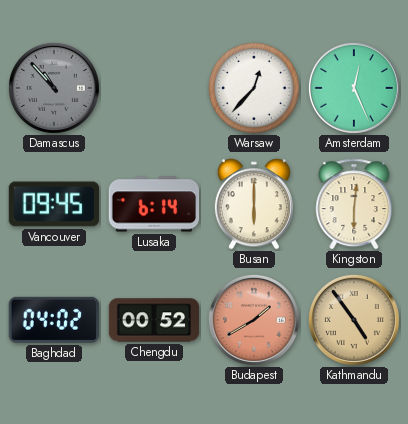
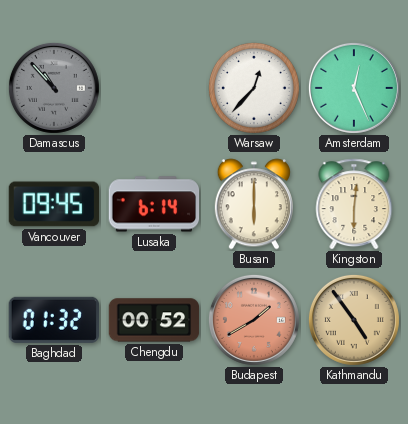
Baghdad: 04:02 -> 01:32
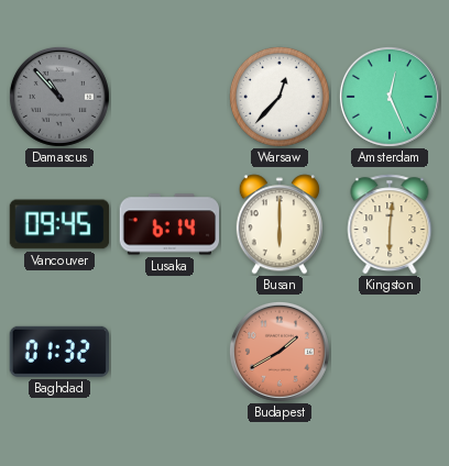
Chengdu: 00:52 -> none
Kathmandu: 4:54 -> none
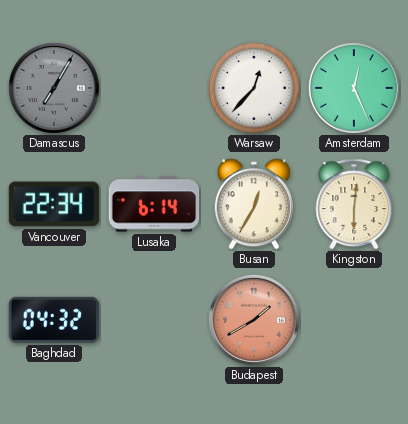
Damascus: 10:53 -> 7:05
Vancouver: 09:45 -> 22:34
Busan: 6:00 -> 12:35
Baghdad: 01:32 -> 04:32
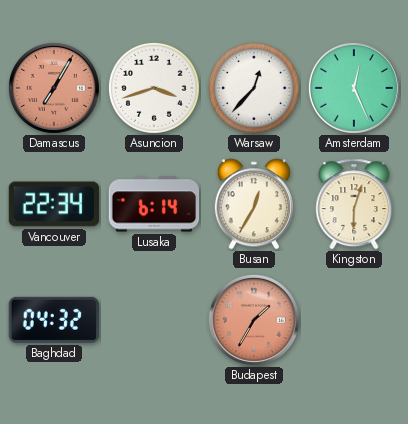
Damascus dial: grey -> salmon
Asuncion: none -> 3:42
Kingston: 6:01 -> 6:03
Budapest: 1:40 -> 1:35
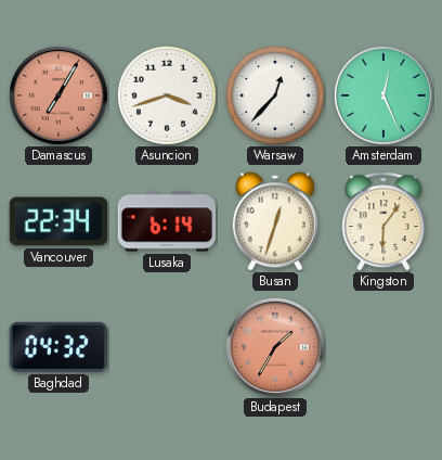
Busan: 12:35 -> 12:33
Kingston: 6:03 -> 6:06
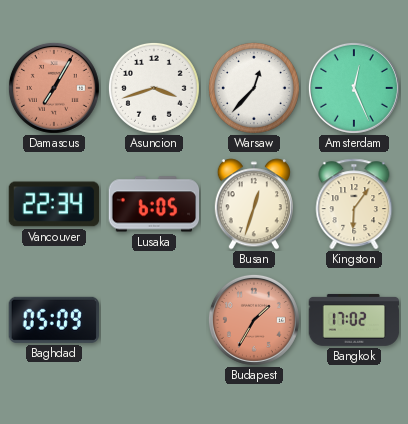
Lusaka: 6:14 -> 6:05
Baghdad: 04:32 -> 05:09
Bangkok: none -> 17:02
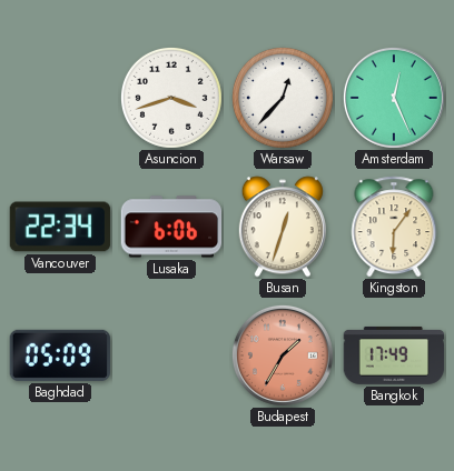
Damascus: 7:05 -> none
Lusaka: 6:05 -> 6:06
Bangkok: 17:02 -> 17:49
